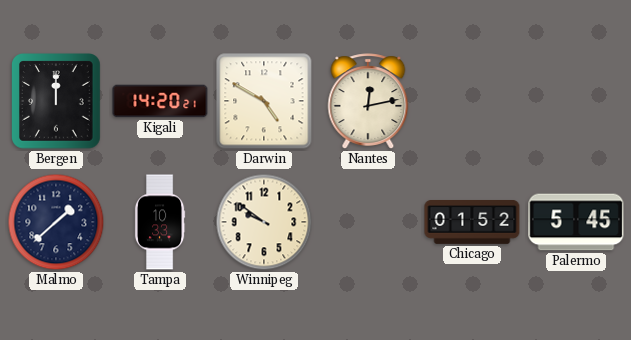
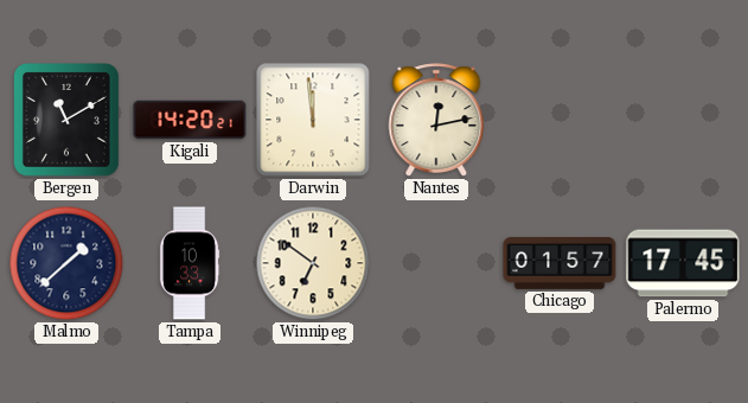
Bergen: 12:00 -> 11:10
Darwin: 4:50 -> 11:59
Winnipeg: 9:51 -> 6:51
Chicago: 01:52 -> 01:57
Palermo: 5:45 -> 17:45
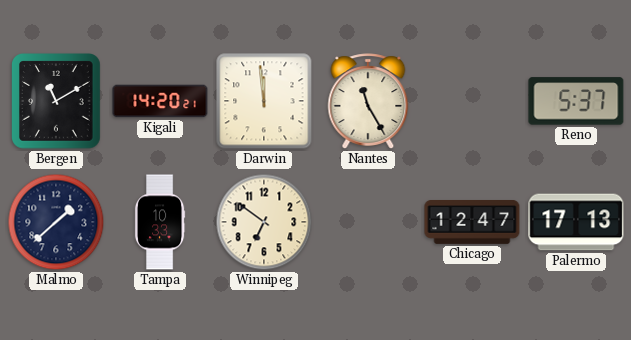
Nantes: 12:13 -> 11:25
Reno: none -> 5:37
Chicago: 01:57 -> 12:47
Palermo: 17:45 -> 17:13
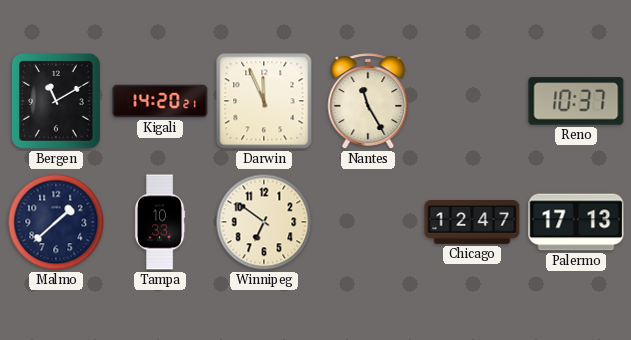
Darwin: 11:59 -> 11:56
Reno: 5:37 -> 10:37
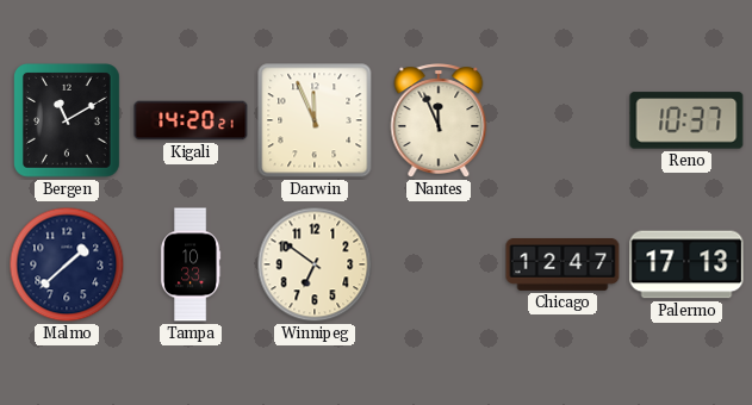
Nantes: 11:25 -> 11:56
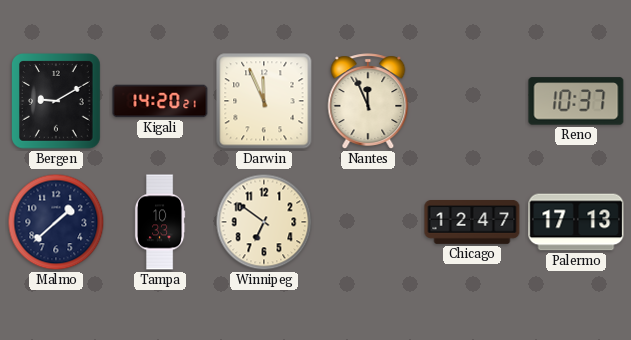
Bergen: 11:10 -> 9:10
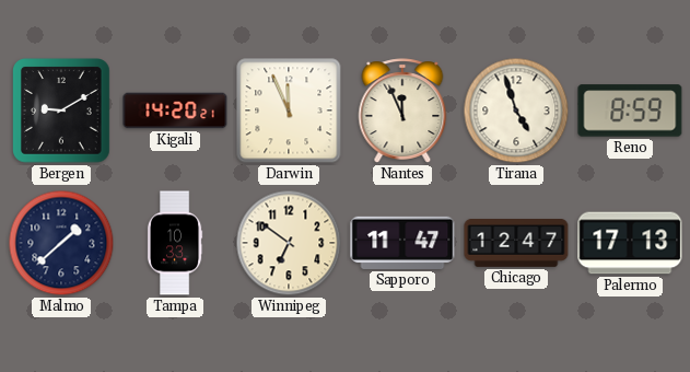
Tirana: none -> 4:57
Reno: 10:37 -> 8:59
Sapporo: none -> 11:47
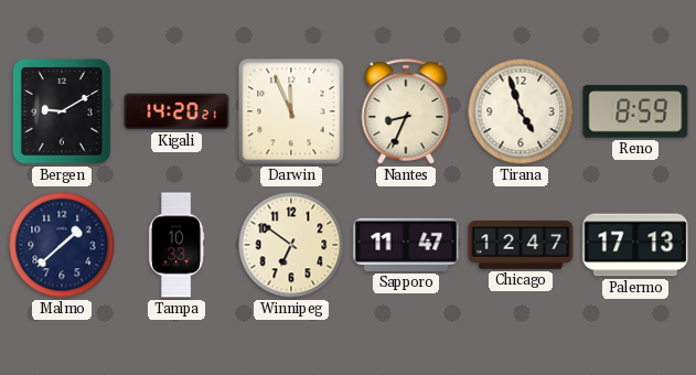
Nantes: 11:56 -> 8:34
